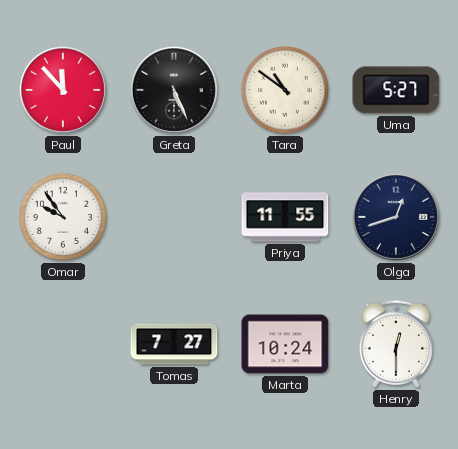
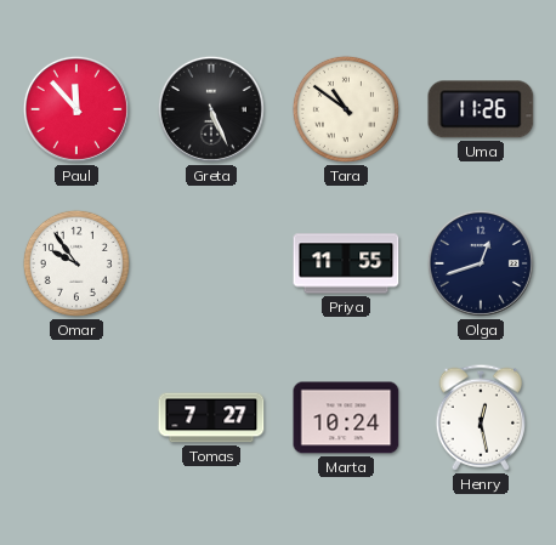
Uma: 5:27 -> 11:26
Henry: 12:30 -> 12:28
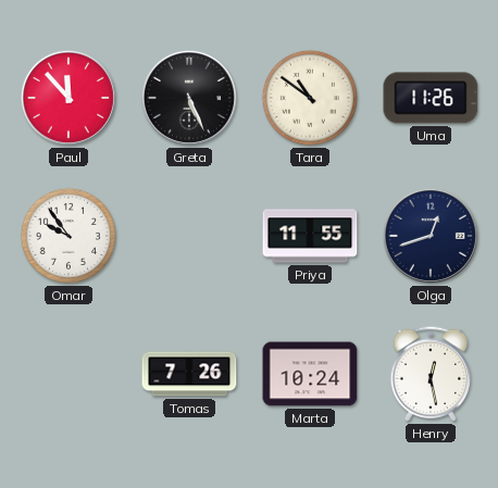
Tomas: 7:27 -> 7:26
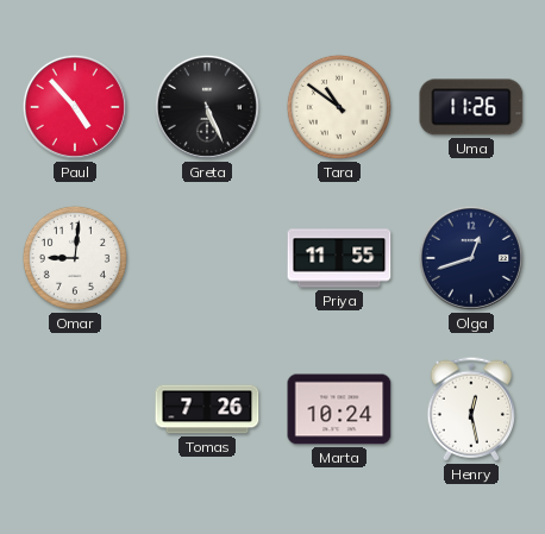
Paul: 11:53 -> 4:53
Omar: 9:54 -> 9:01
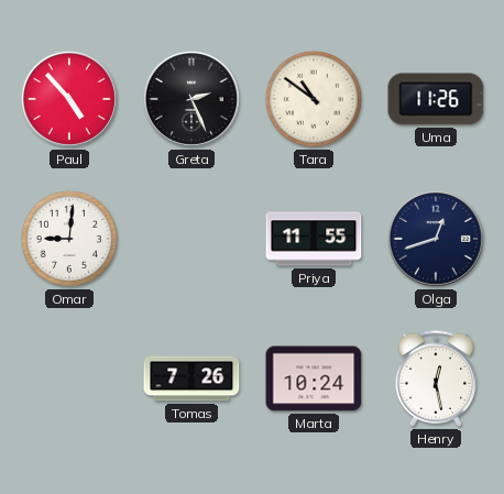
Greta: 5:26 -> 2:26
